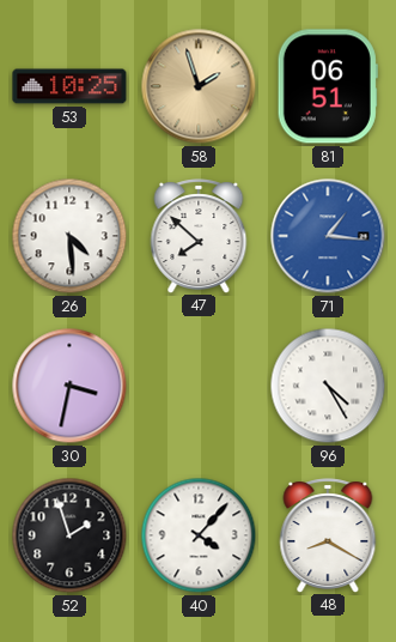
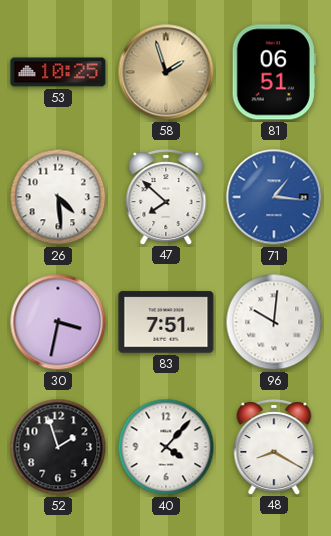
83: none -> 7:51
96: 4:25 -> 10:01
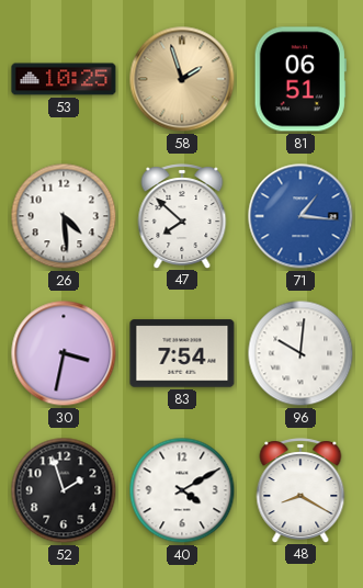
83: 7:51 -> 7:54
40: 4:07 -> 4:10
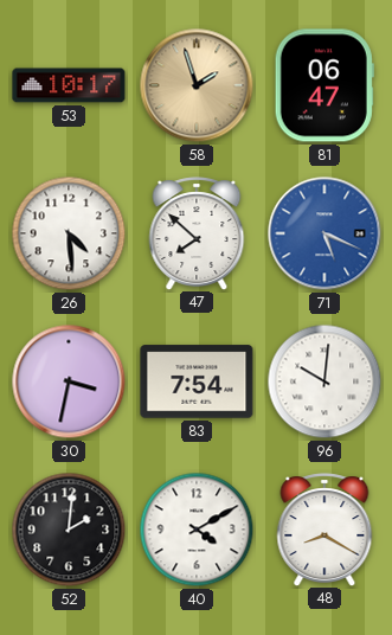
53: 10:25 -> 10:17
81: 06:51 -> 06:47
71: 1:16 -> 5:19
52: 1:57 -> 2:01
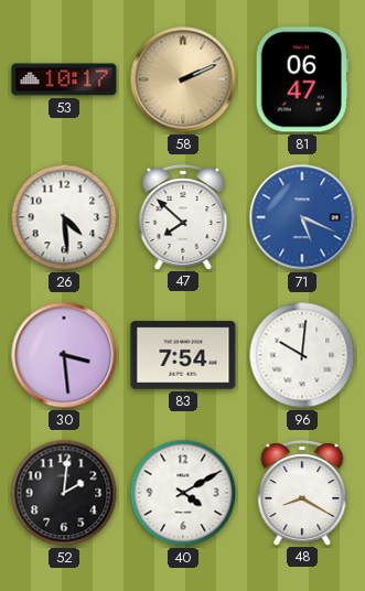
58: 1:57 -> 2:11
30: 3:32 -> 3:29
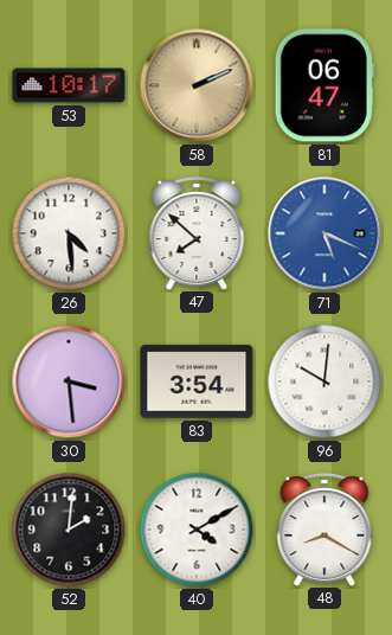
83: 7:54 -> 3:54
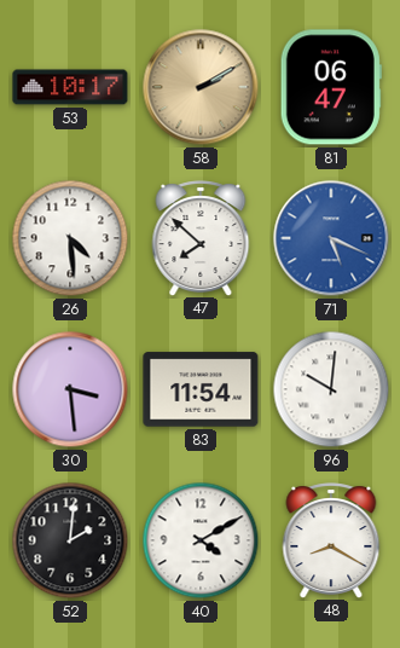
58: 2:11 -> 2:10
83: 3:54 -> 11:54
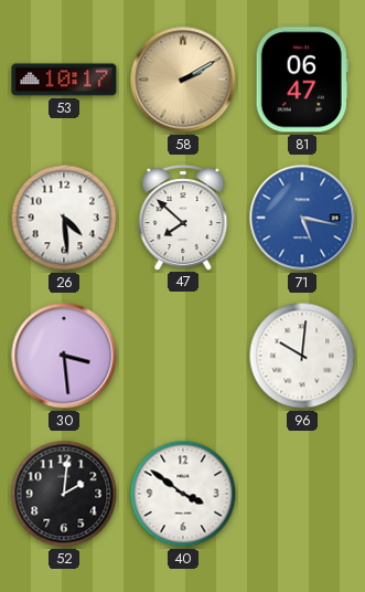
71: 5:19 -> 5:17
83: 11:54 -> none
40: 4:10 -> 3:51
48: 8:20 -> none
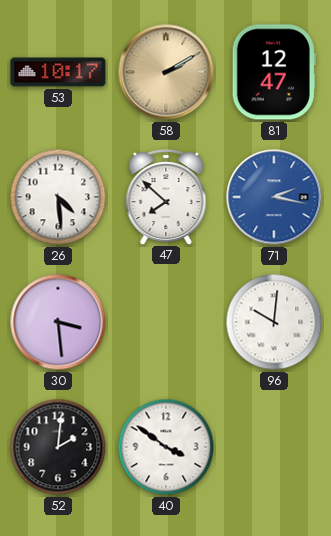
81: 06:47 -> 12:47
71: 5:17 -> 2:17
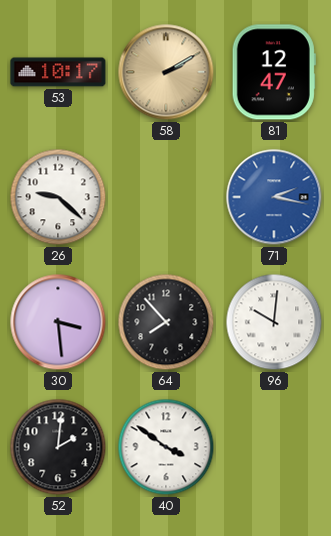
26: 4:29 -> 9:22
47: 7:52 -> none
64: none -> 7:53
